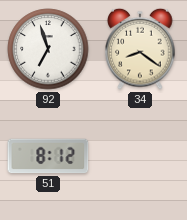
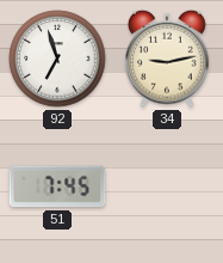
34: 8:21 -> 9:13
51: 8:12 -> 7:45
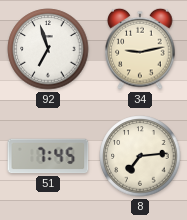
8: none -> 7:14
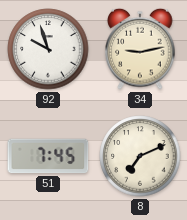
92: 6:57 -> 9:57
8: 7:14 -> 7:11
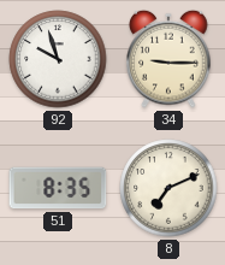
34: 9:13 -> 9:15
51: 7:45 -> 8:35
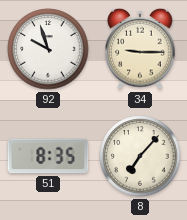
8: 7:11 -> 7:07
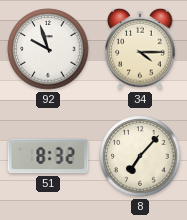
34: 9:15 -> 4:15
51: 8:35 -> 8:32
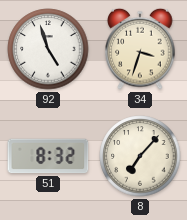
92: 9:57 -> 4:57
34: 4:15 -> 3:33
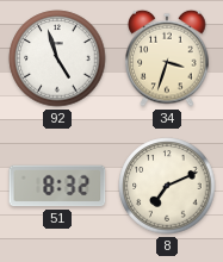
8: 7:07 -> 7:11
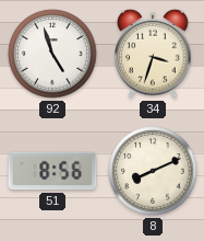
51: 8:32 -> 8:56
8: 7:11 -> 8:11
